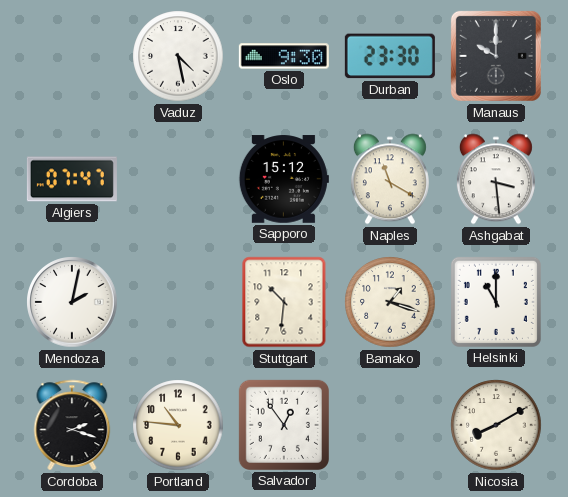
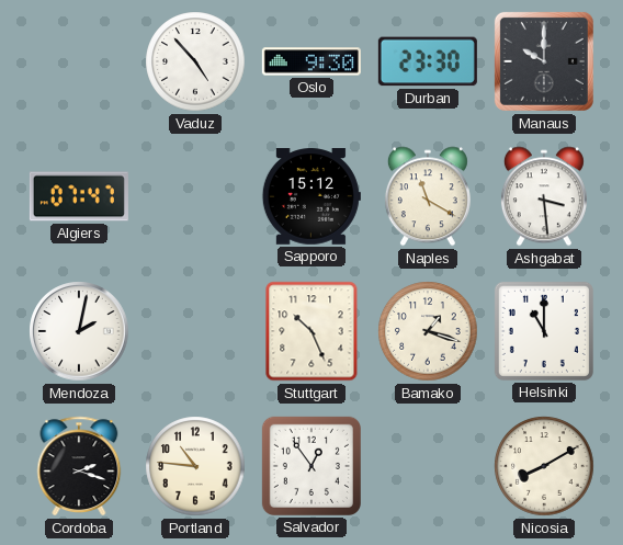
Vaduz: 4:28 -> 4:53
Stuttgart: 10:31 -> 10:26
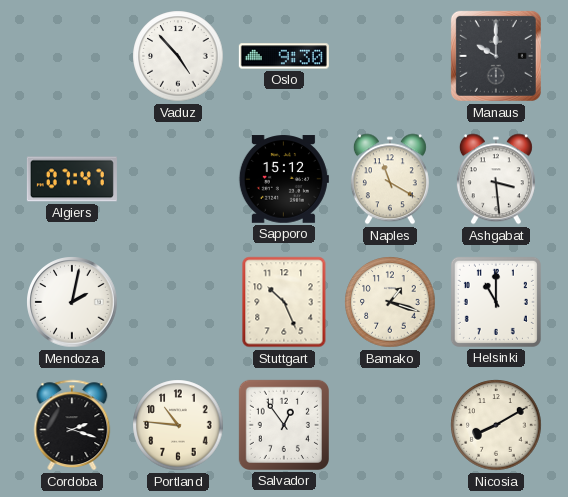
Durban: 23:30 -> none
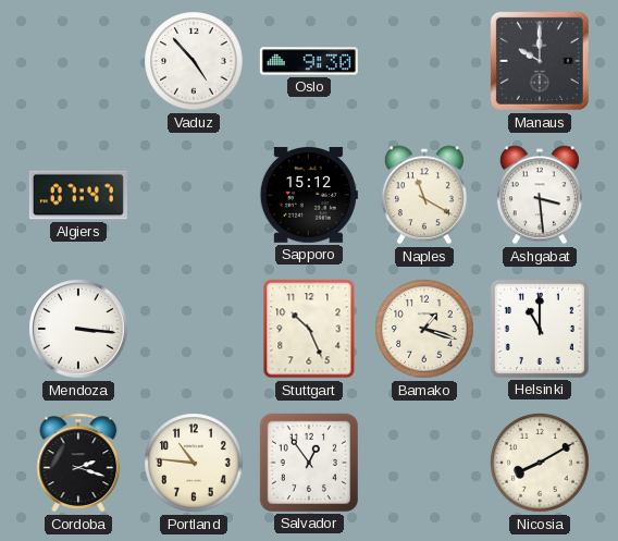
Mendoza: 2:02 -> 3:16
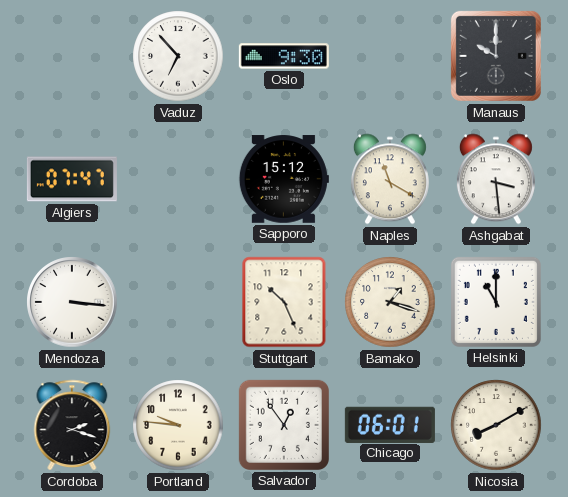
Vaduz: 4:53 -> 6:53
Portland: 10:46 -> 9:46
Chicago: none -> 06:01
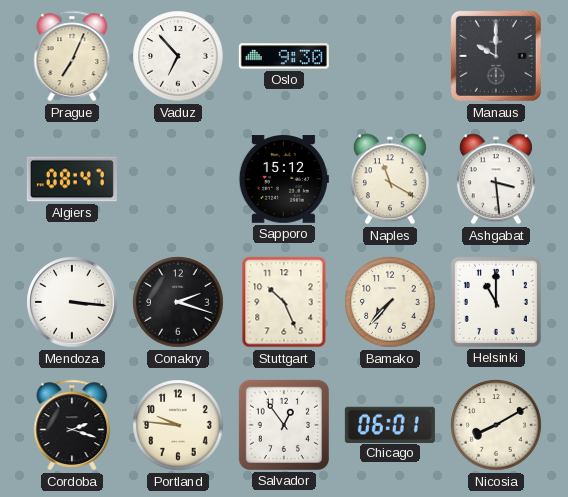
Prague: none -> 7:04
Algiers: 07:47 -> 08:47
Conakry: none -> 2:18
Bamako: 1:18 -> 7:37
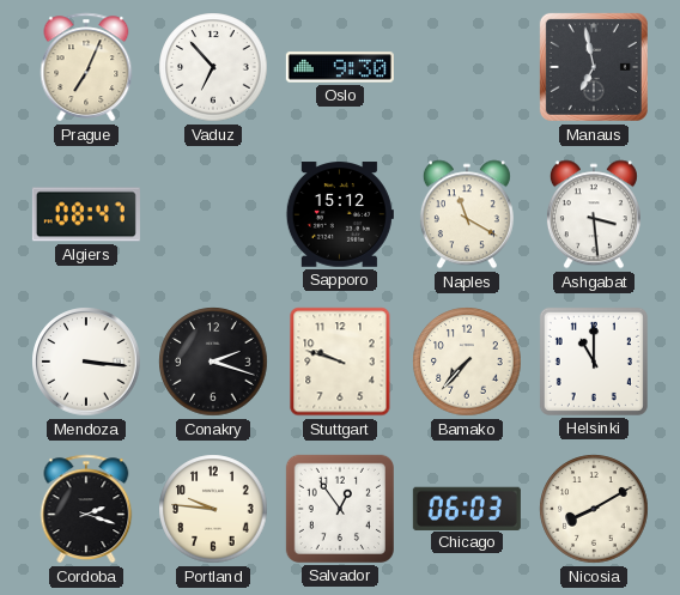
Manaus: 10:00 -> 6:58
Stuttgart: 10:26 -> 9:48
Chicago: 06:01 -> 06:03
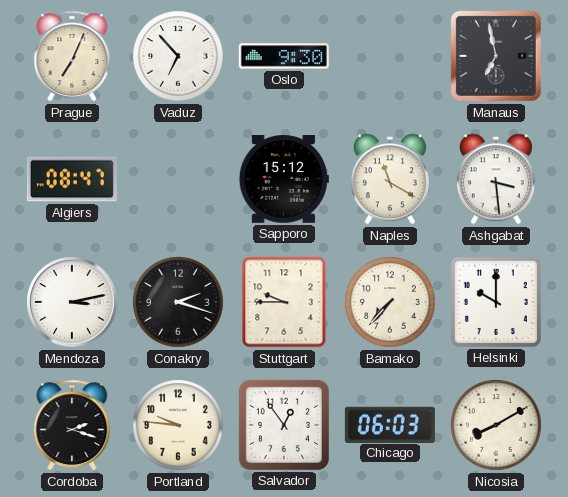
Mendoza: 3:16 -> 3:13
Stuttgart: 9:48 -> 9:45
Helsinki: 11:00 -> 10:00
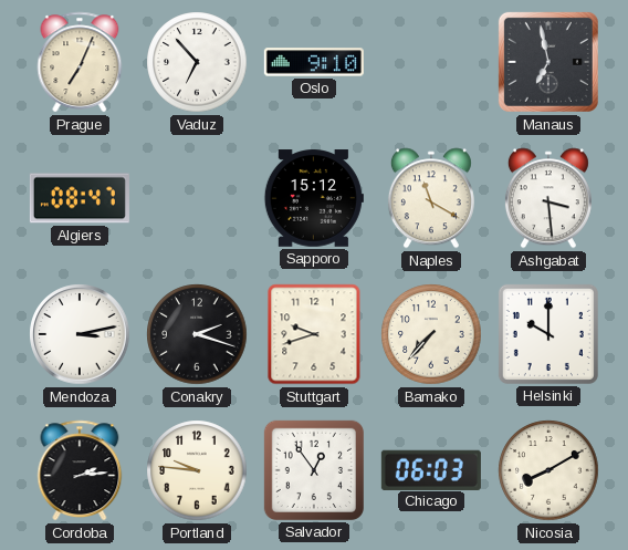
Oslo: 9:30 -> 9:10
Stuttgart: 9:45 -> 9:42
Cordoba: 2:18 -> 2:14
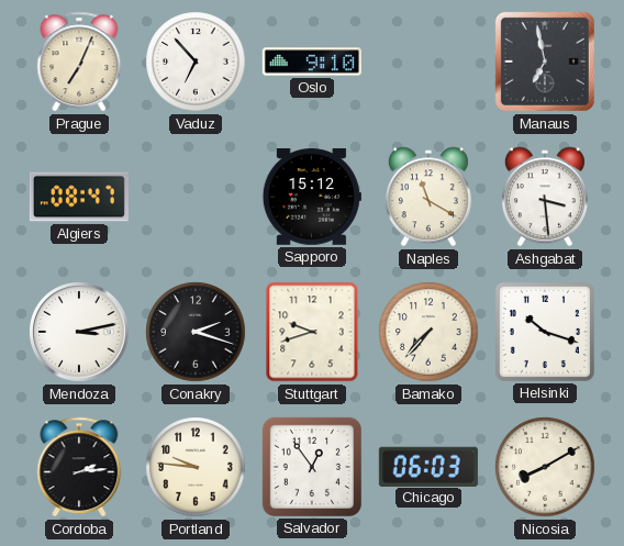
Helsinki: 10:00 -> 10:18
